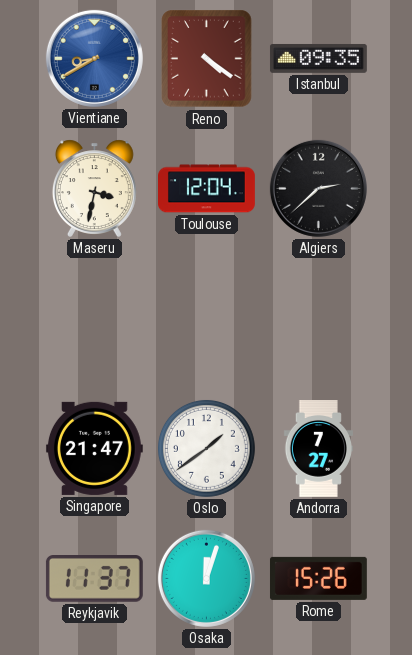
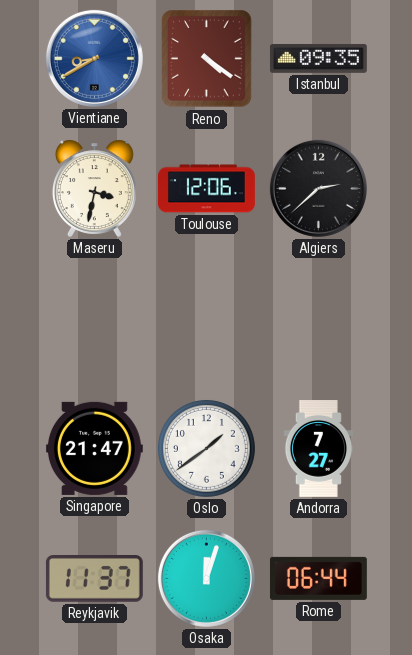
Toulouse: 12:04 -> 12:06
Rome: 15:26 -> 06:44
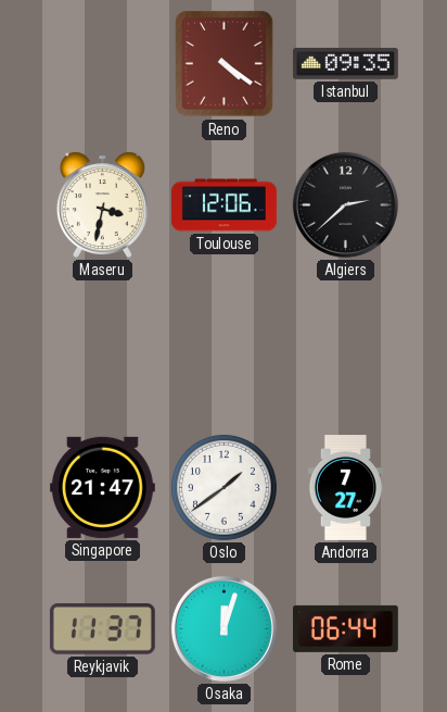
Vientiane: 8:40 -> none
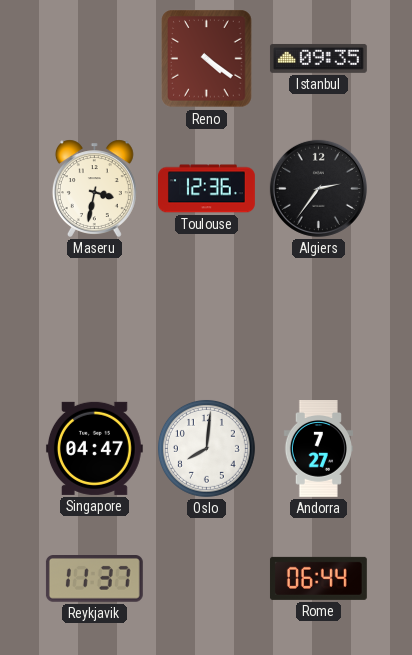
Toulouse: 12:06 -> 12:36
Algiers: 2:38 -> 2:36
Singapore: 21:47 -> 04:47
Oslo: 1:39 -> 8:01
Osaka: 12:03 -> none
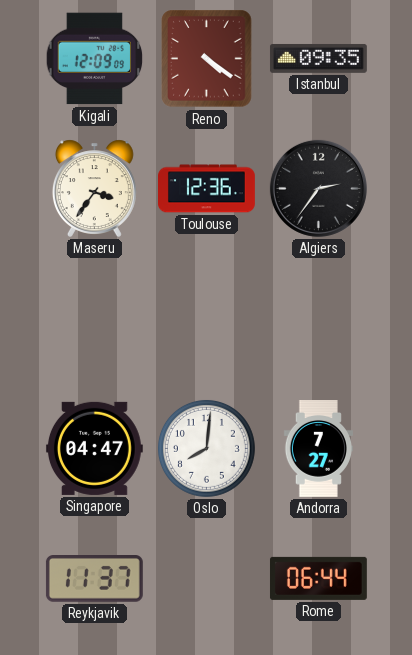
Kigali: none -> 12:09
Maseru: 3:32 -> 3:36
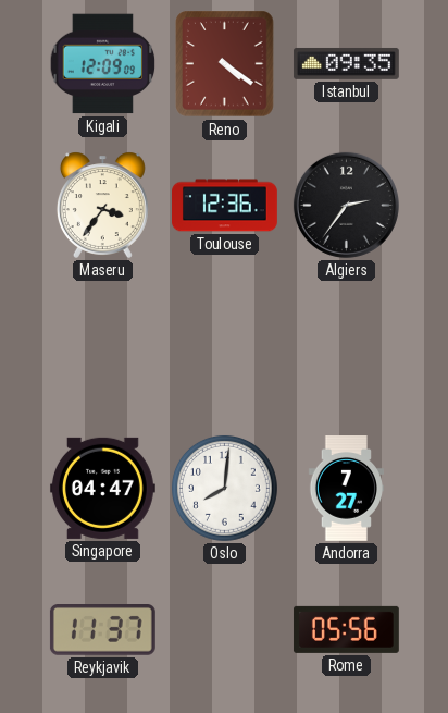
Rome: 06:44 -> 05:56
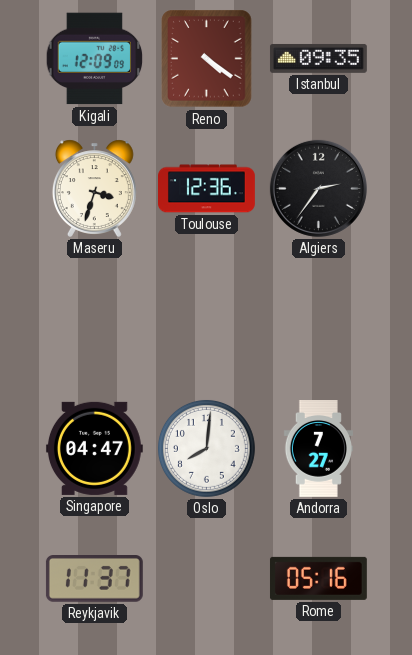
Maseru: 3:36 -> 3:33
Rome: 05:56 -> 05:16
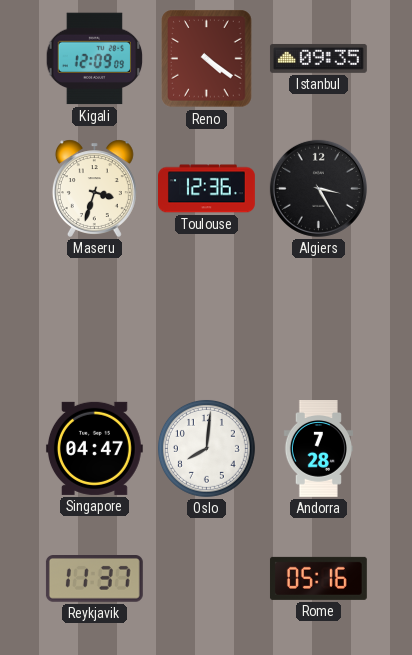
Algiers: 2:36 -> 3:25
Andorra: 7:27 -> 7:28
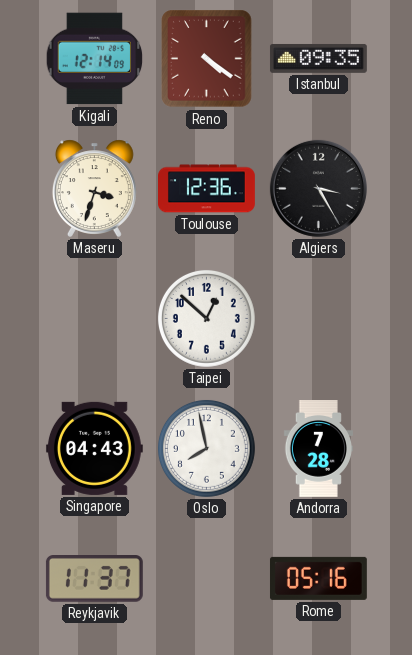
Kigali: 12:09 -> 12:14
Taipei: none -> 12:52
Singapore: 04:47 -> 04:43
Oslo: 8:01 -> 7:58
